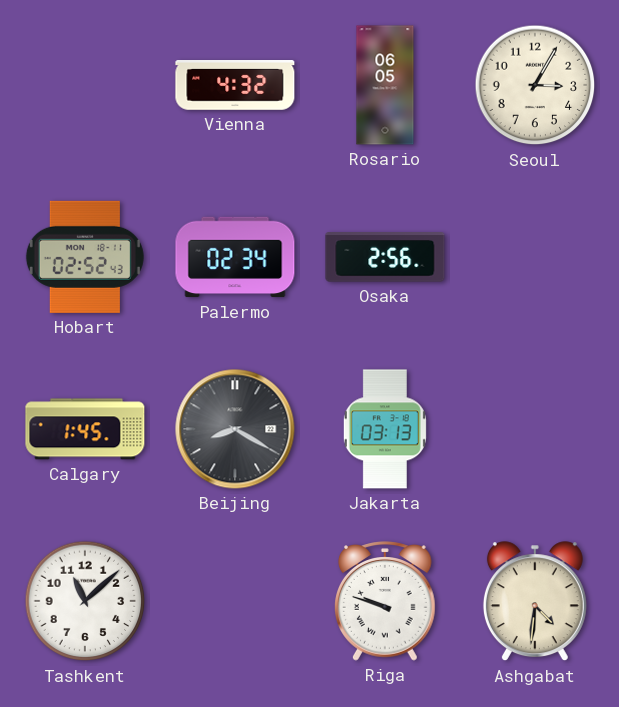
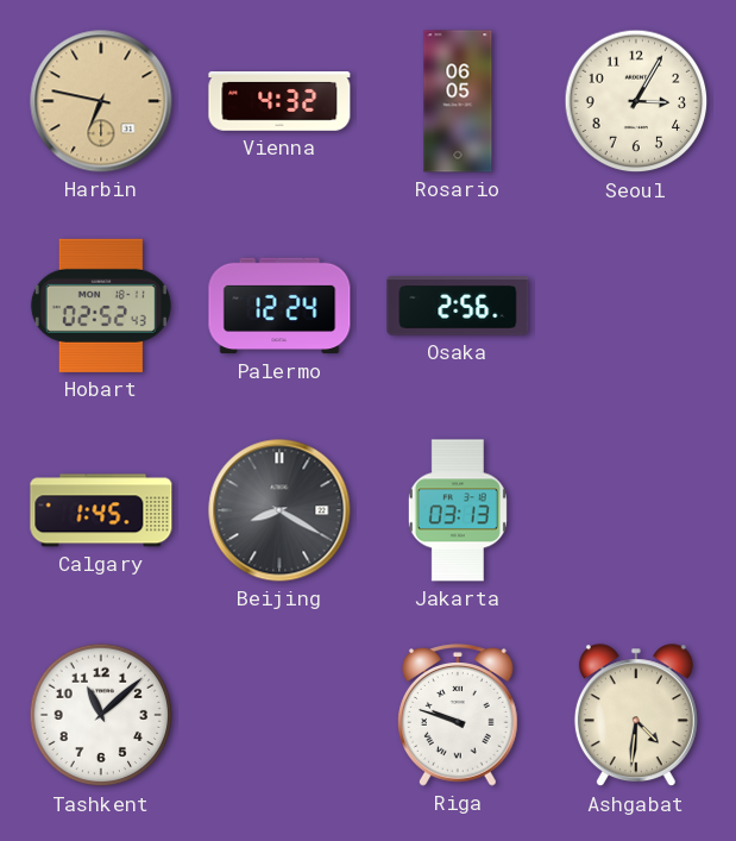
Harbin: none -> 6:47
Palermo: 02:34 -> 12:24
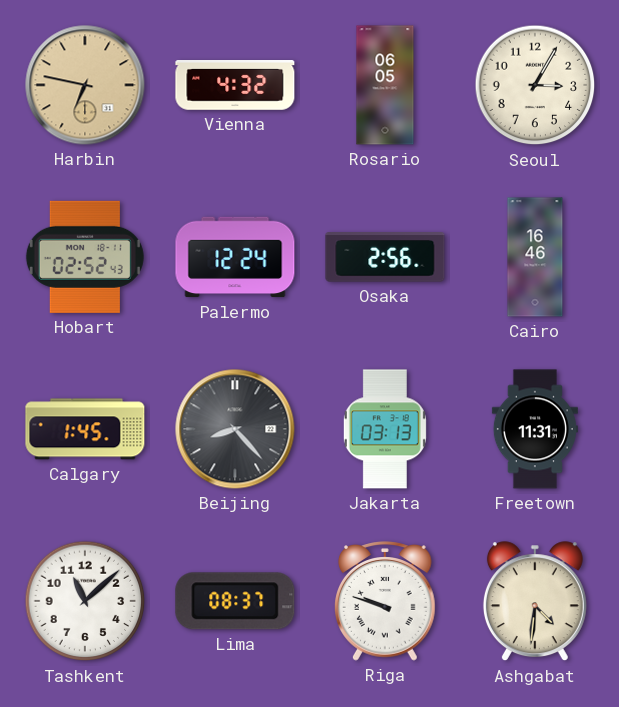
Cairo: none -> 16:46
Beijing: 8:20 -> 8:23
Freetown: none -> 11:31
Lima: none -> 08:37
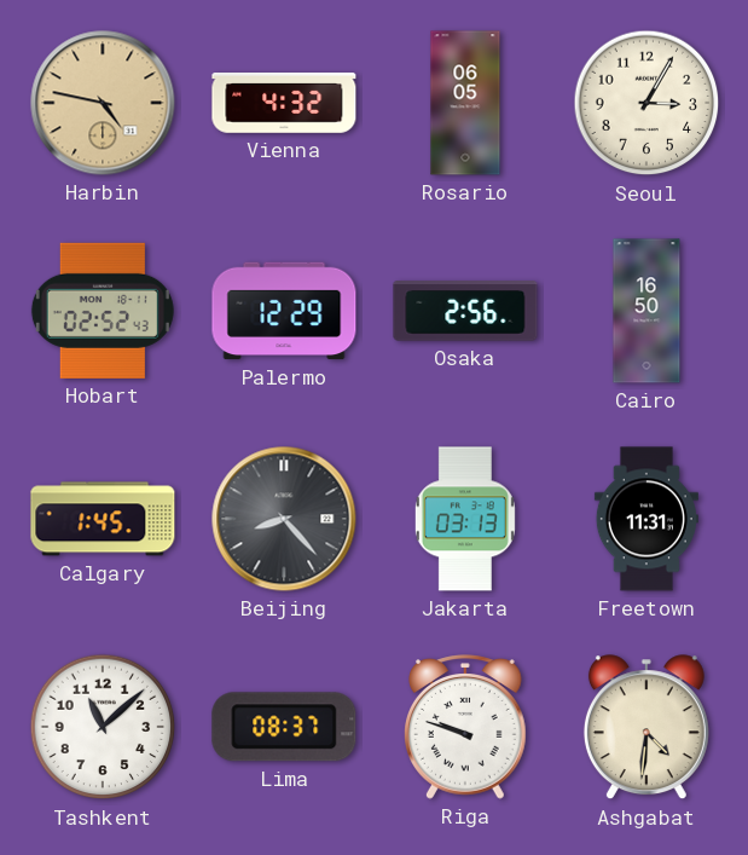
Harbin: 6:47 -> 4:47
Palermo: 12:24 -> 12:29
Cairo: 16:46 -> 16:50
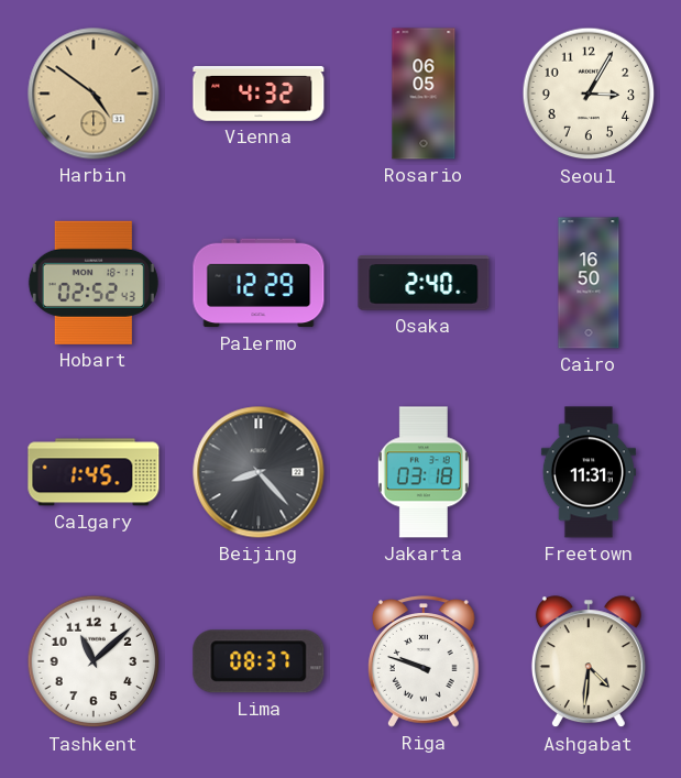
Harbin: 4:47 -> 4:51
Osaka: 2:56 -> 2:40
Jakarta: 03:13 -> 03:18
